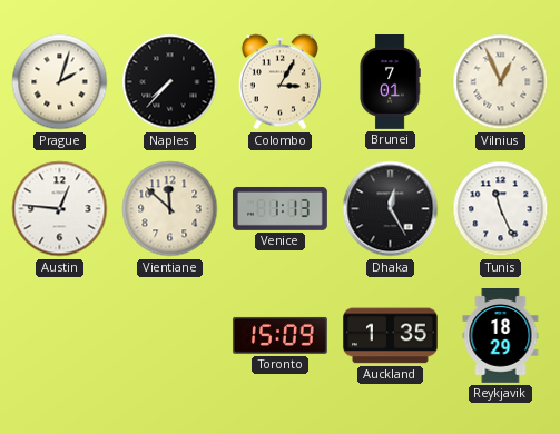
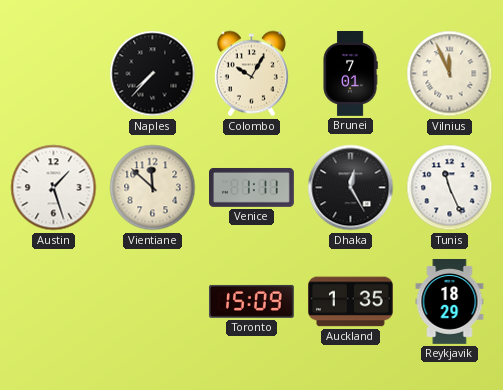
Prague: 2:03 -> none
Colombo: 3:05 -> 10:05
Vilnius: 12:56 -> 11:56
Austin: 12:46 -> 1:27
Venice: 1:13 -> 1:11
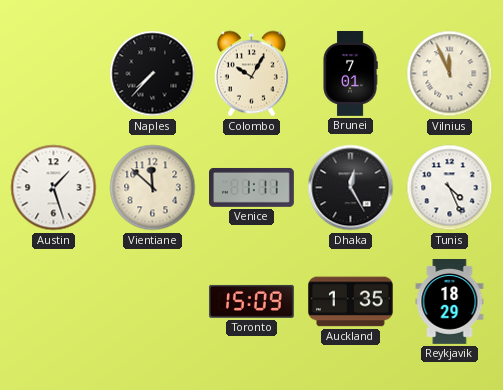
Tunis: 11:26 -> 4:26
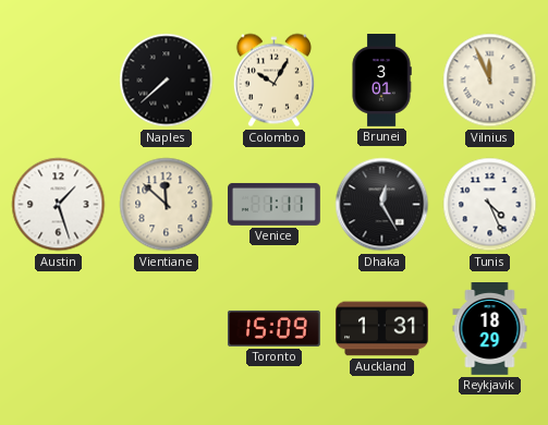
Naples: 7:37 -> 7:38
Brunei: 7:01 -> 3:01
Auckland: 1:35 -> 1:31
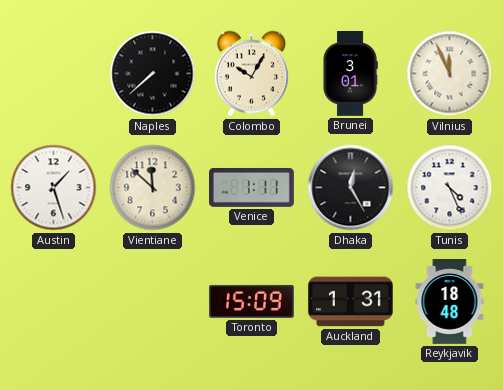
Reykjavik: 18:29 -> 18:48
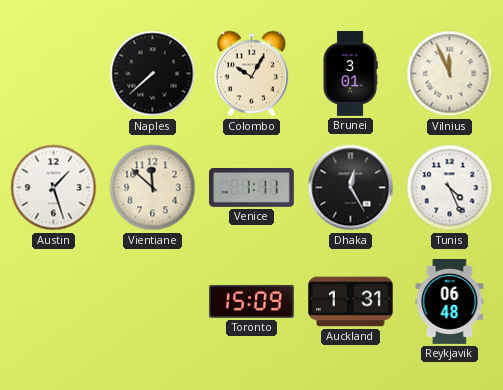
Reykjavik: 18:48 -> 06:48
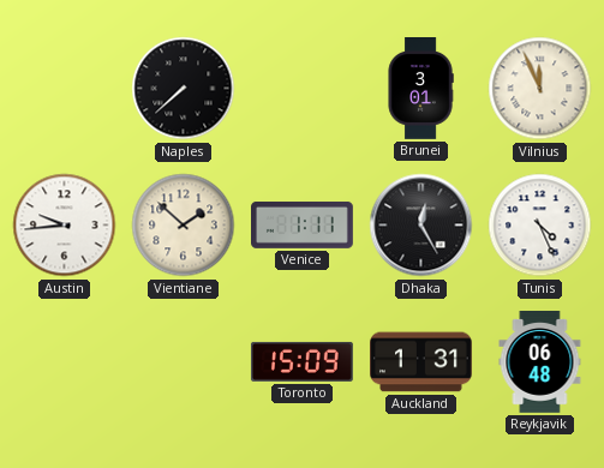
Colombo: 10:05 -> none
Austin: 1:27 -> 9:44
Vientiane: 11:52 -> 1:52
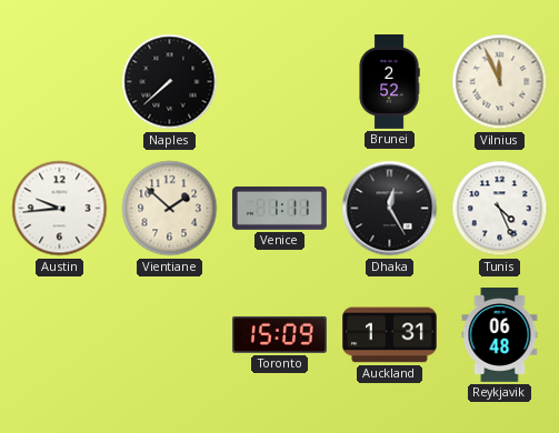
Brunei: 3:01 -> 2:52
